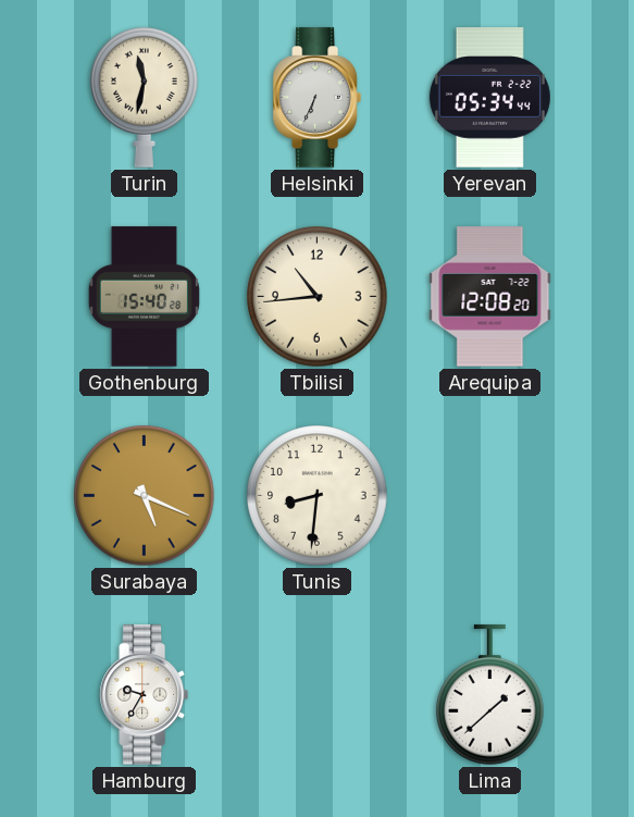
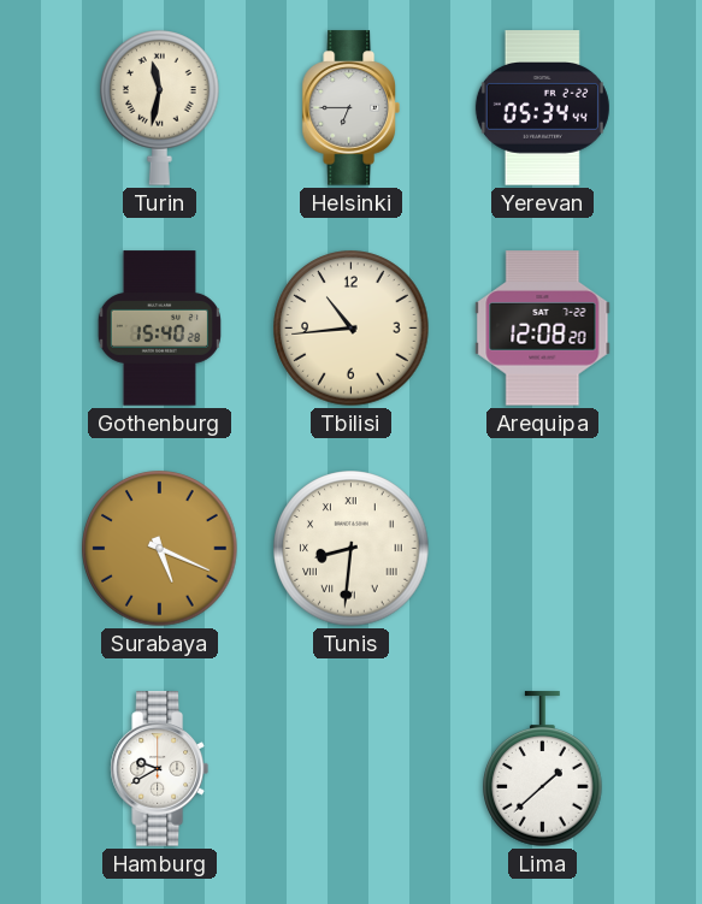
Helsinki: 6:34 -> 6:45
Tunis numerals: Arabic -> Roman
Hamburg: 9:35 -> 9:40
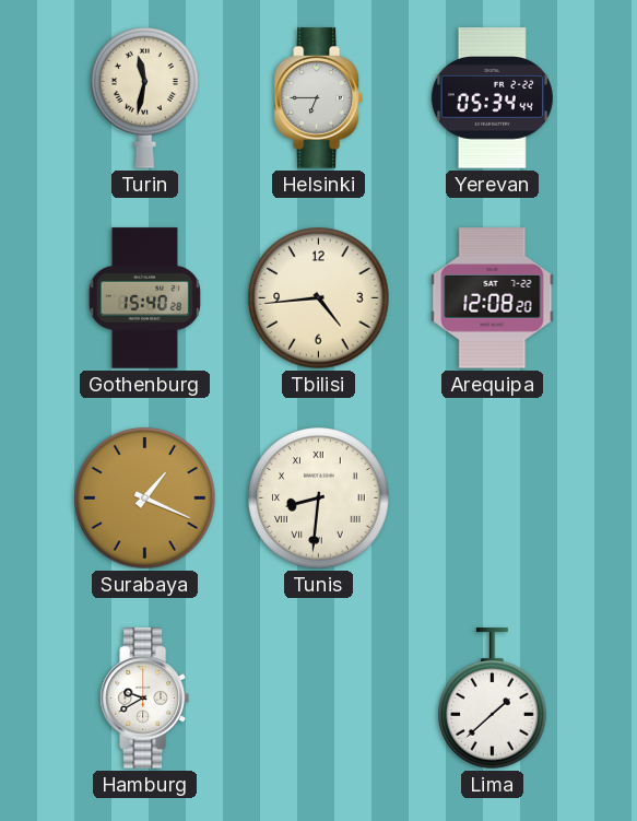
Tbilisi: 10:44 -> 4:44
Surabaya: 5:19 -> 1:19
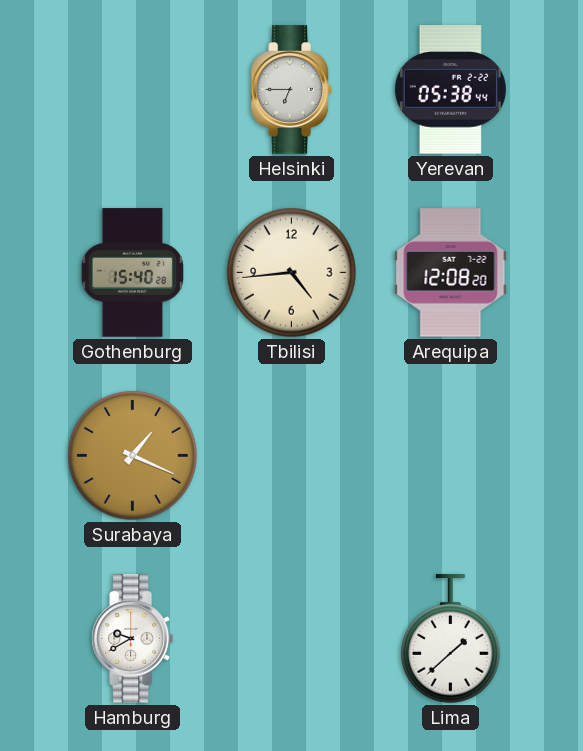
Turin: 11:32 -> none
Yerevan: 05:34 -> 05:38
Tunis: 8:31 -> none
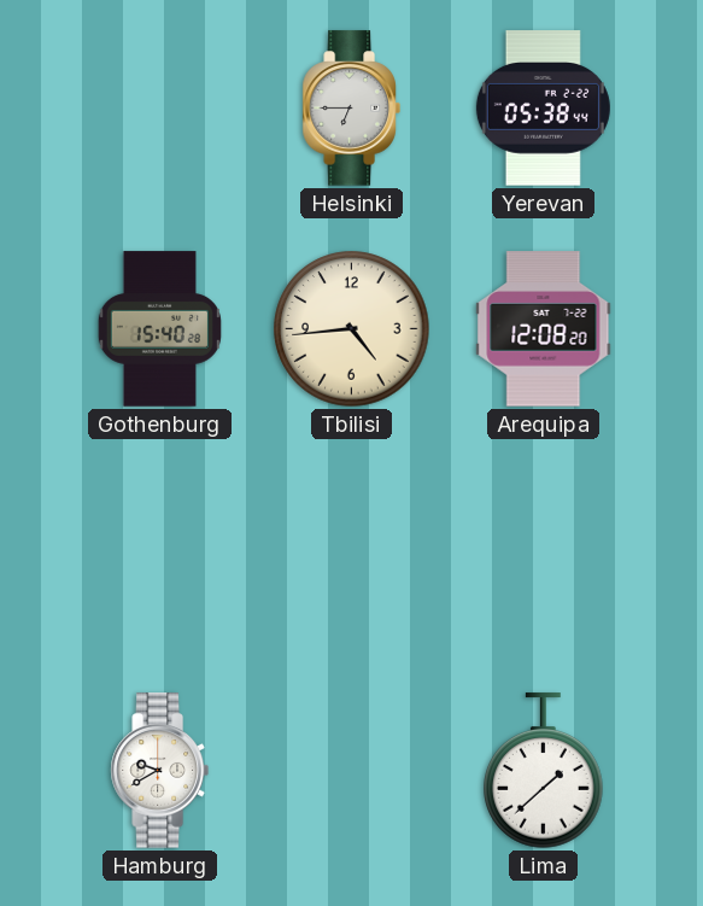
Surabaya: 1:19 -> none
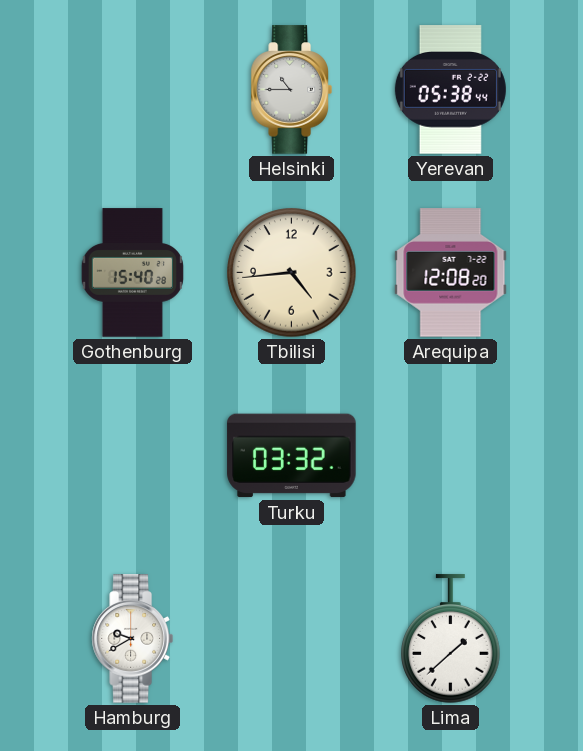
Helsinki: 6:45 -> 10:45
Turku: none -> 03:32
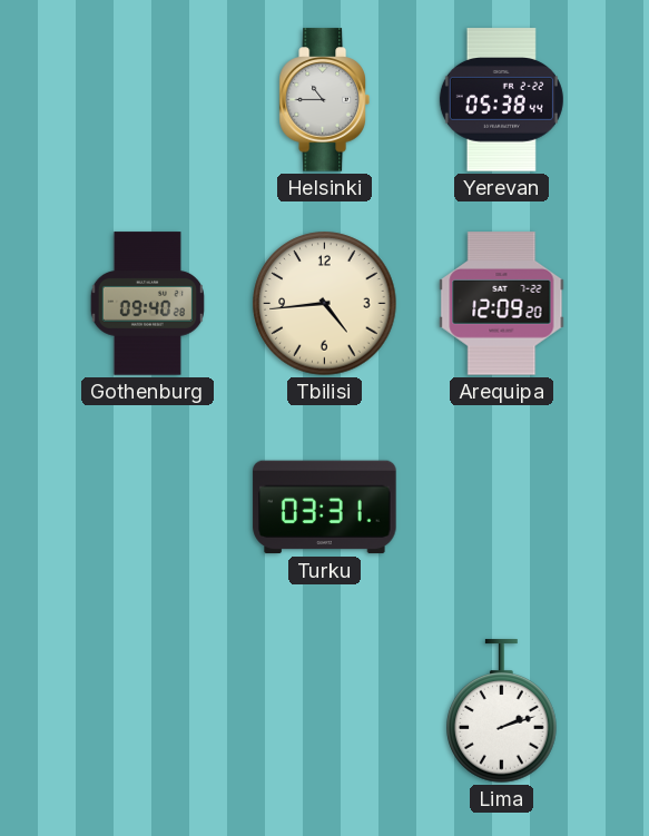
Gothenburg: 15:40 -> 09:40
Arequipa: 12:08 -> 12:09
Turku: 03:32 -> 03:31
Hamburg: 9:40 -> none
Lima: 1:38 -> 2:12
